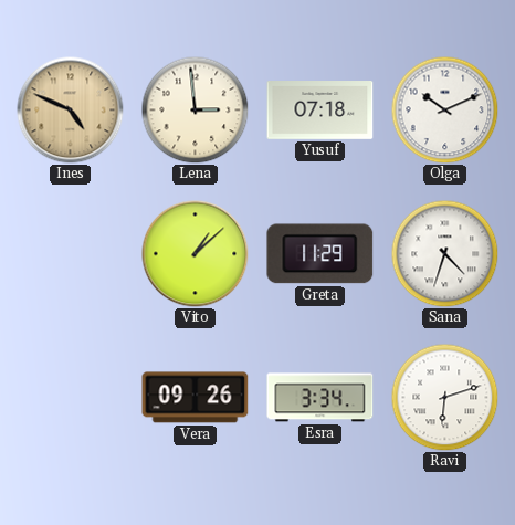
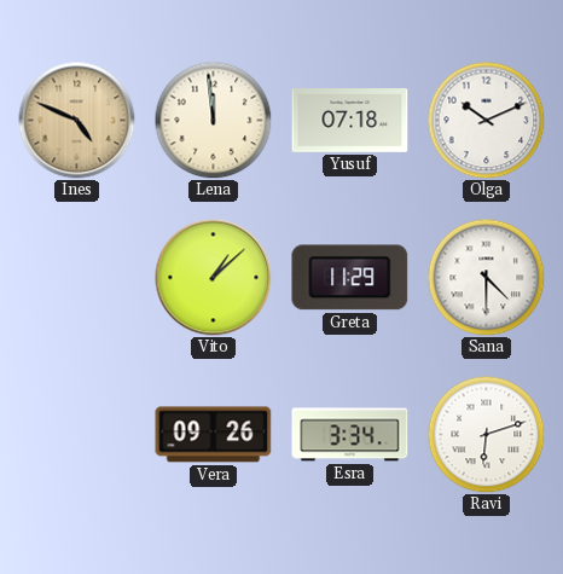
Lena: 2:59 -> 11:59
Sana: 4:33 -> 4:30
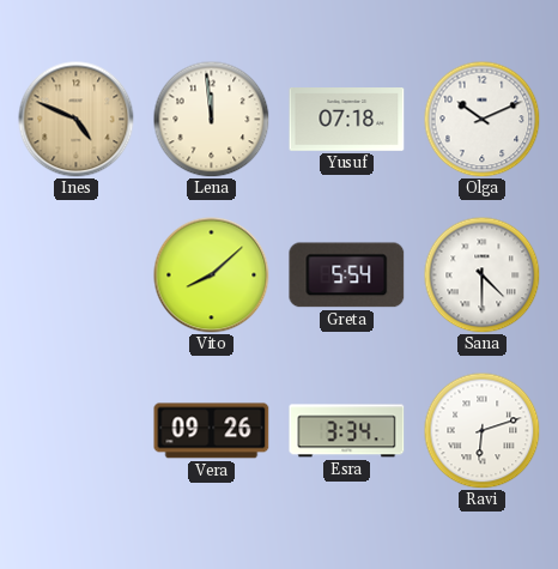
Vito: 1:08 -> 8:08
Greta: 11:29 -> 5:54
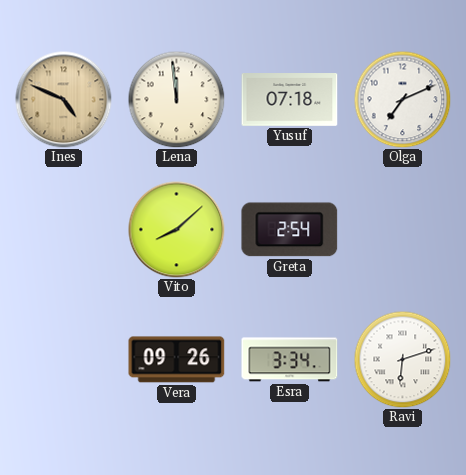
Olga: 10:11 -> 7:11
Greta: 5:54 -> 2:54
Sana: 4:30 -> none
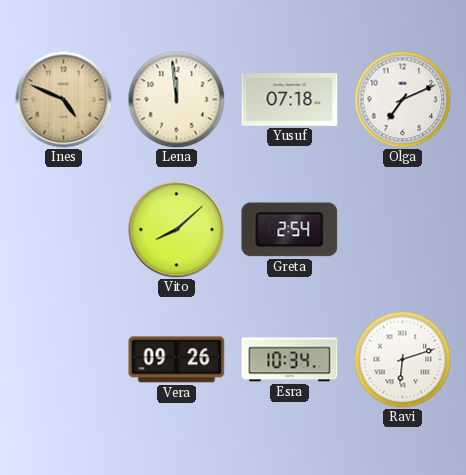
Esra: 3:34 -> 10:34
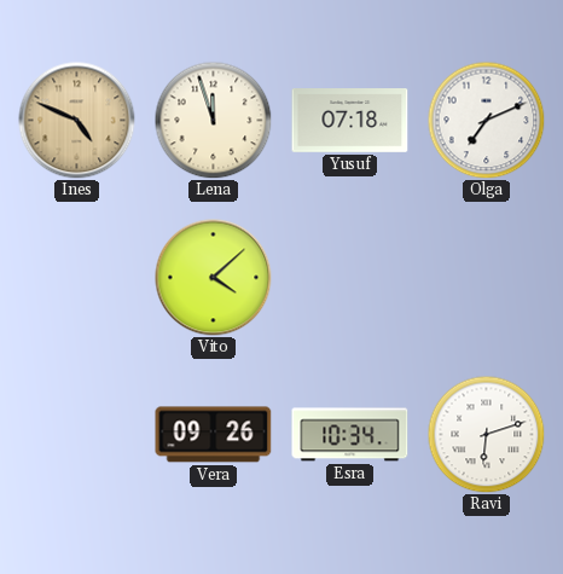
Lena: 11:59 -> 11:57
Vito: 8:08 -> 4:08
Greta: 2:54 -> none
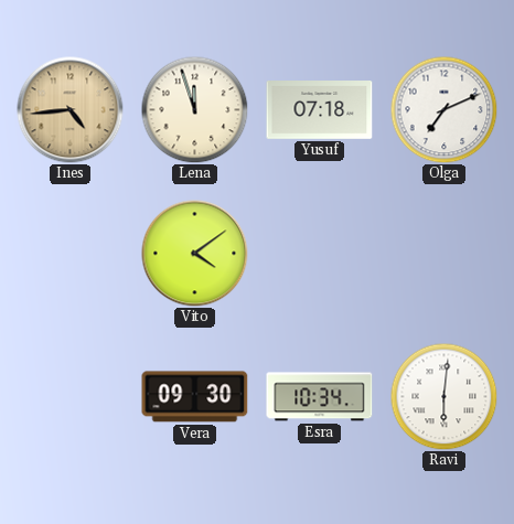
Ines: 4:49 -> 4:44
Vito: 4:08 -> 4:09
Vera: 09:26 -> 09:30
Ravi: 6:12 -> 6:01
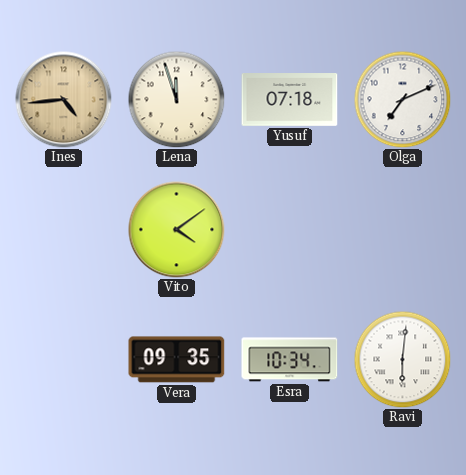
Vera: 09:30 -> 09:35
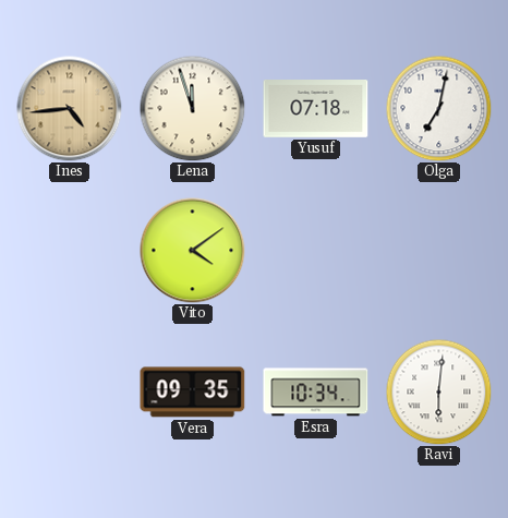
Olga: 7:11 -> 7:02
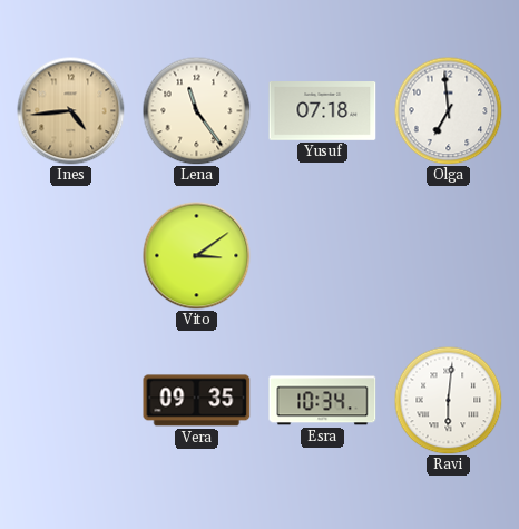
Lena: 11:57 -> 11:24
Olga: 7:02 -> 6:59
Vito: 4:09 -> 3:09
